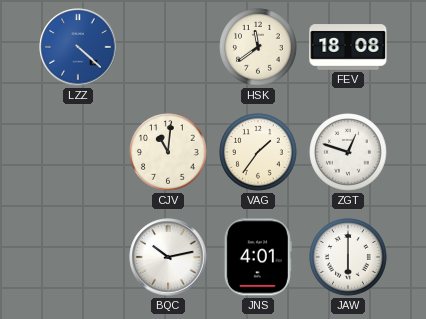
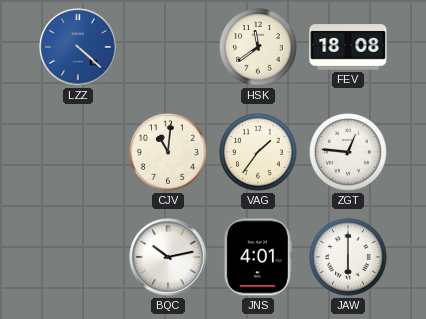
ZGT: 12:48 -> 12:46
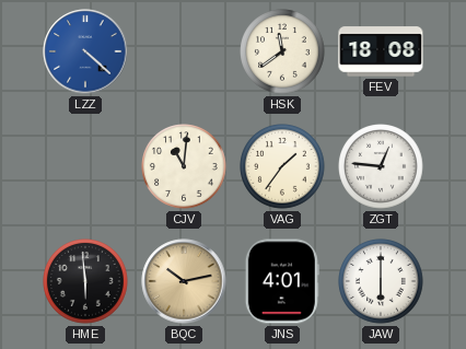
HME: none -> 5:59
BQC dial: white -> champagne
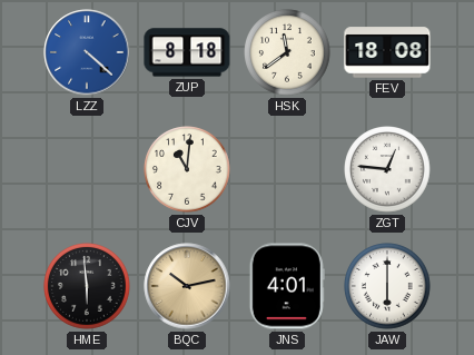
ZUP: none -> 8:18
VAG: 1:36 -> none
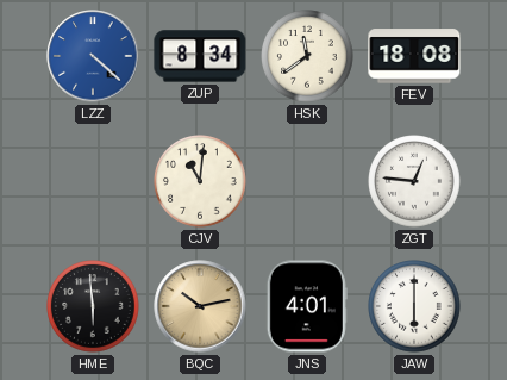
ZUP: 8:18 -> 8:34
